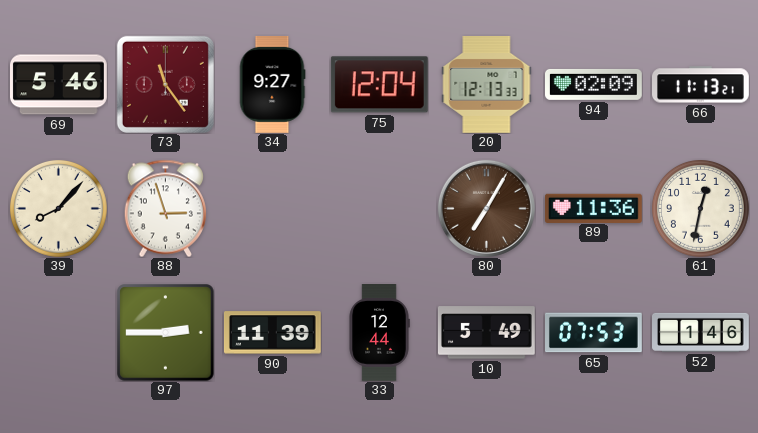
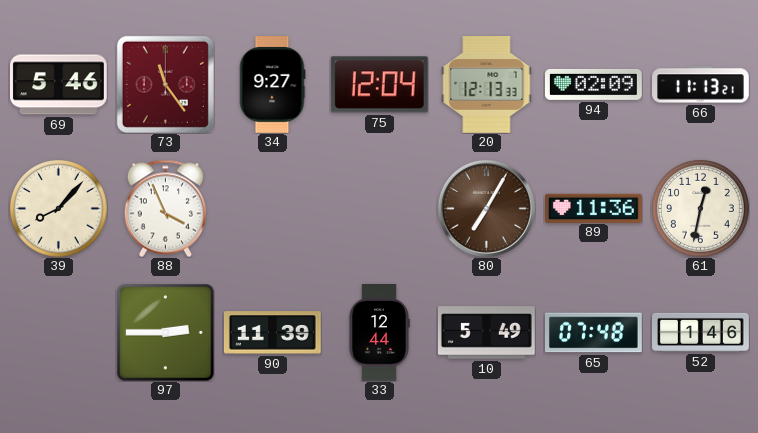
88: 2:57 -> 3:56
65: 07:53 -> 07:48
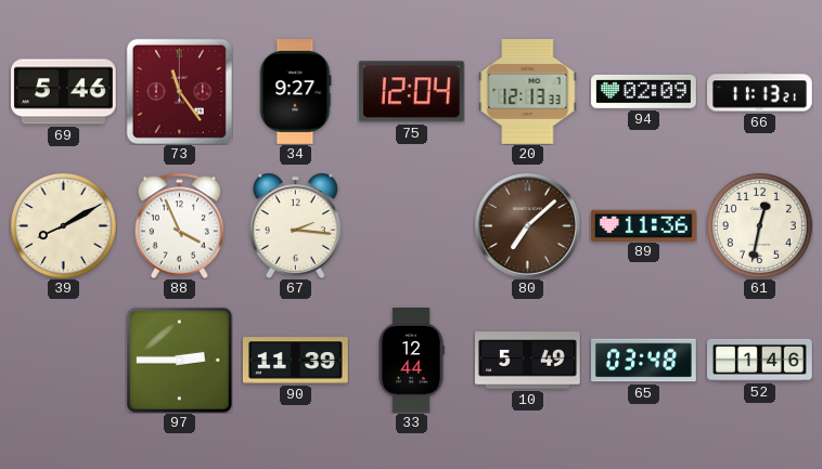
39: 8:07 -> 8:10
67: none -> 2:16
80: 7:05 -> 7:08
65: 07:48 -> 03:48
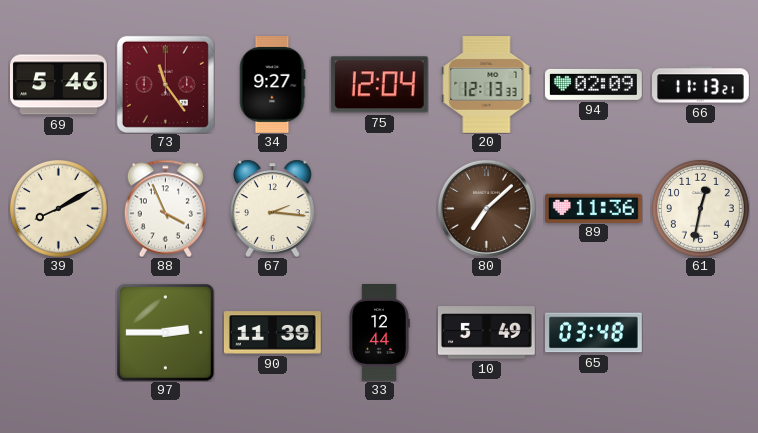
52: 1:46 -> none
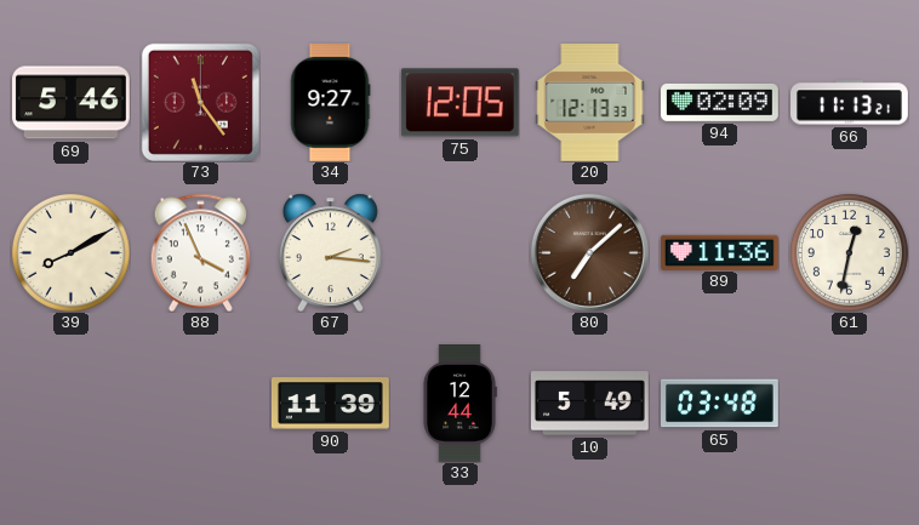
75: 12:04 -> 12:05
97: 2:45 -> none
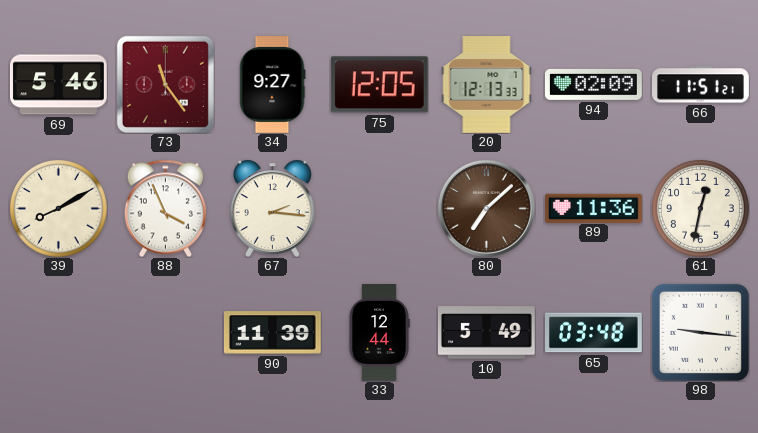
66: 11:13 -> 11:51
98: none -> 9:16
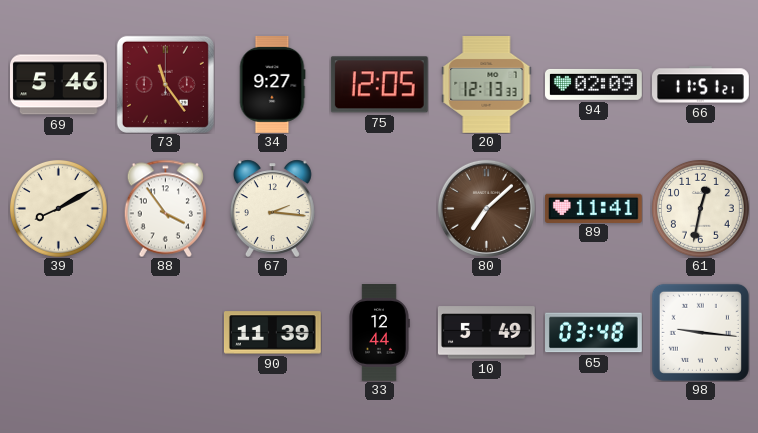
88: 3:56 -> 3:54
89: 11:36 -> 11:41
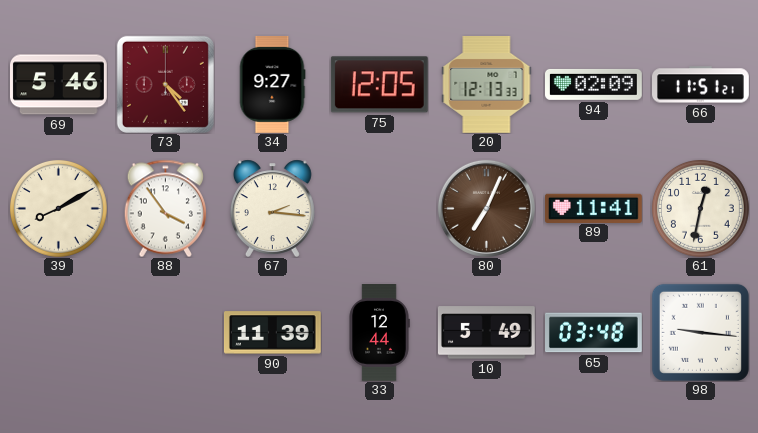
73: 11:24 -> 4:24
80: 7:08 -> 7:04
